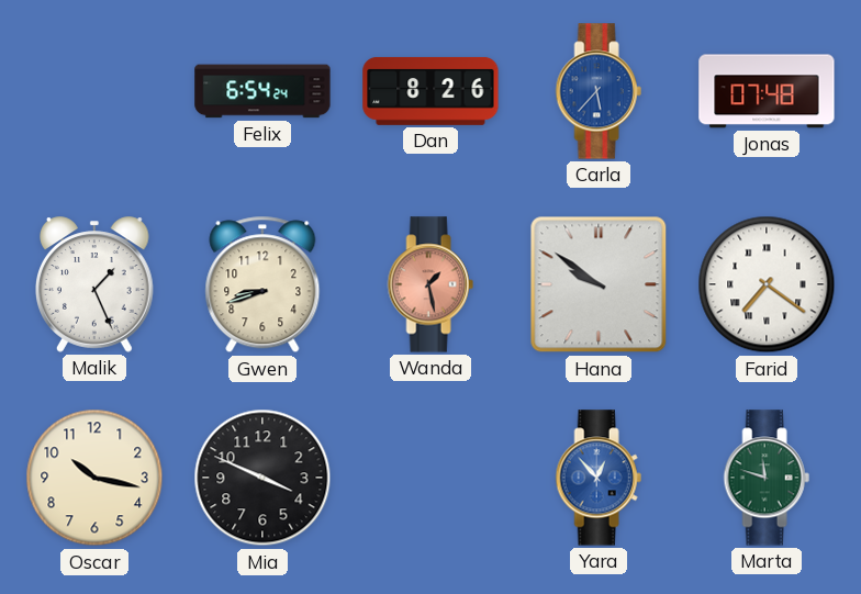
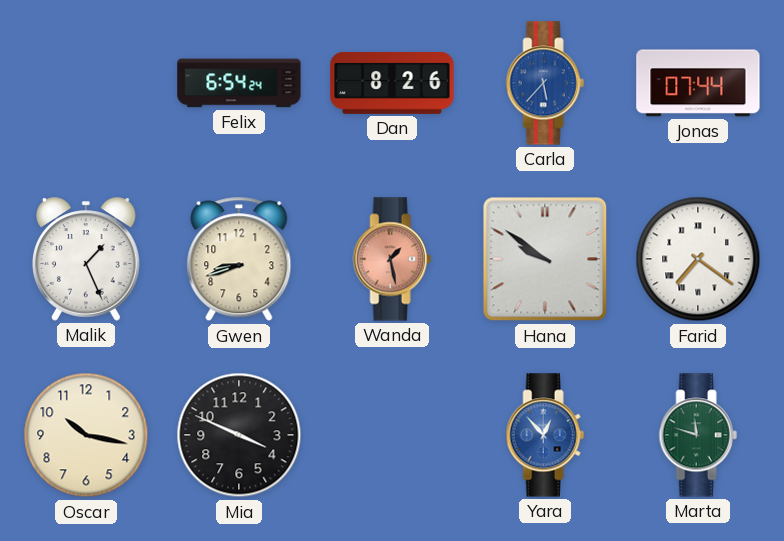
Jonas: 07:48 -> 07:44
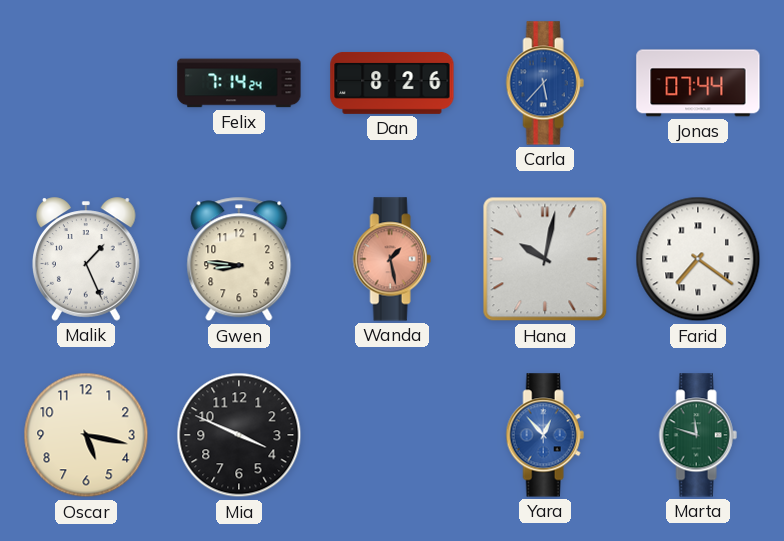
Felix: 6:54 -> 7:14
Gwen: 8:42 -> 8:46
Hana: 9:51 -> 10:02
Oscar: 10:17 -> 5:17
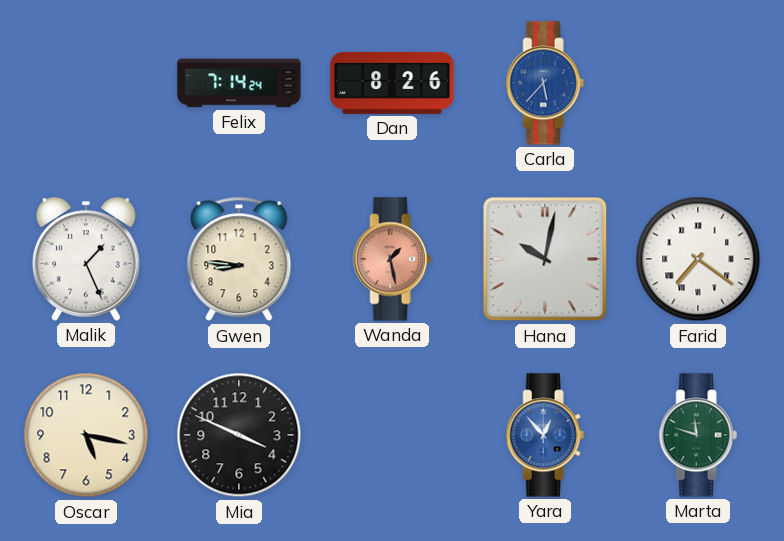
Jonas: 07:44 -> none
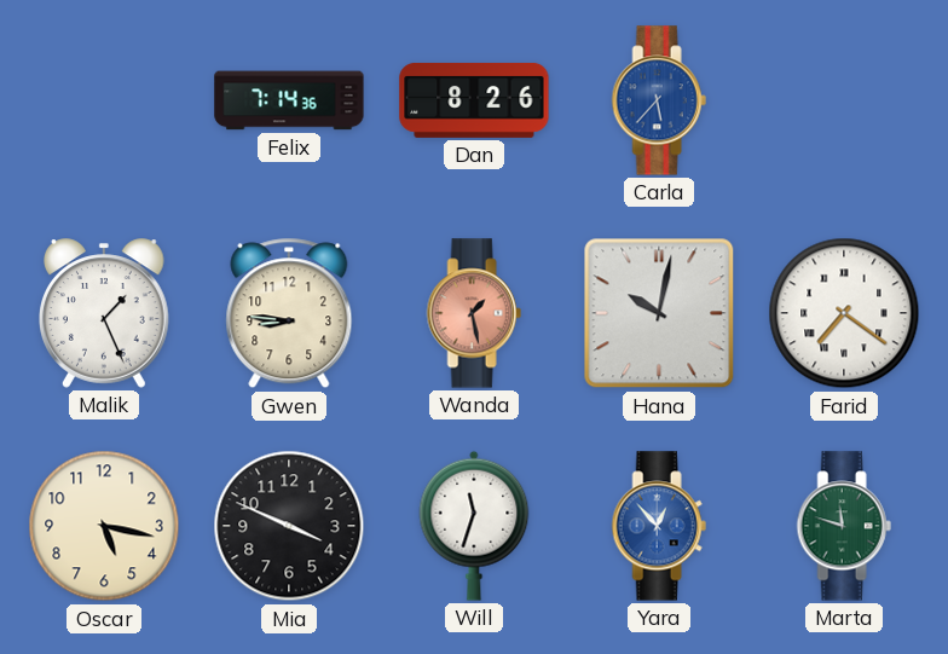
Felix: 7:14:24 -> 7:14:36
Will: none -> 11:33
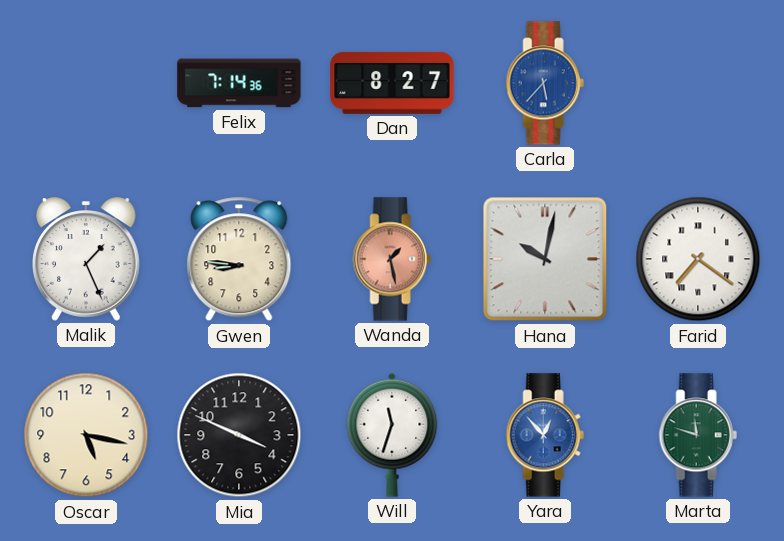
Dan: 8:26 -> 8:27
